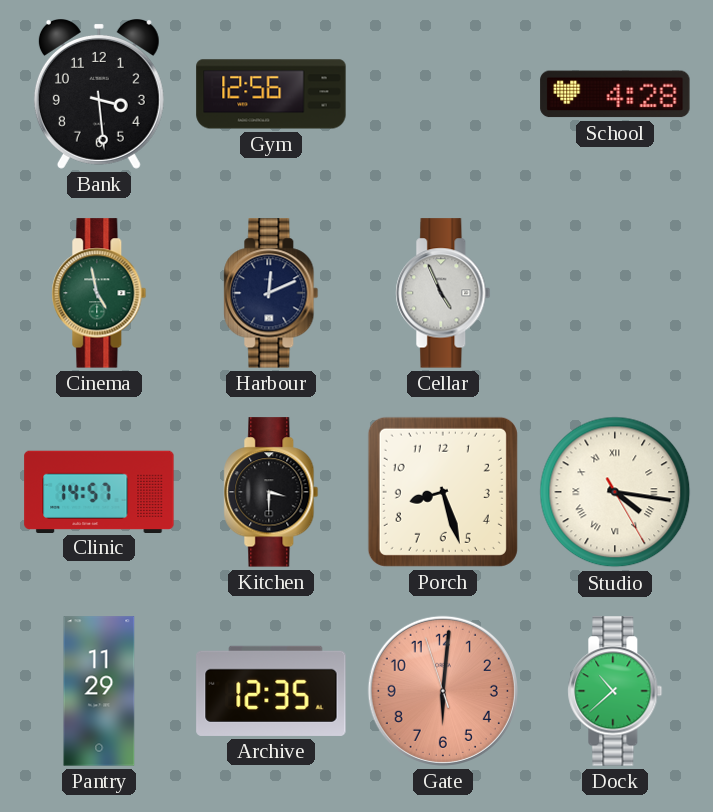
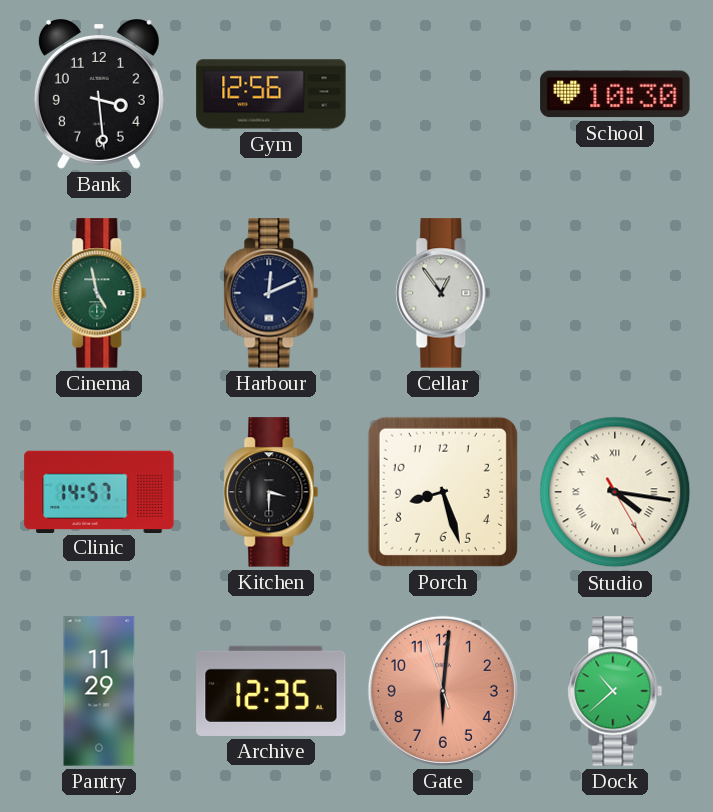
School: 4:28 -> 10:30
Cellar: 4:56 -> 12:54
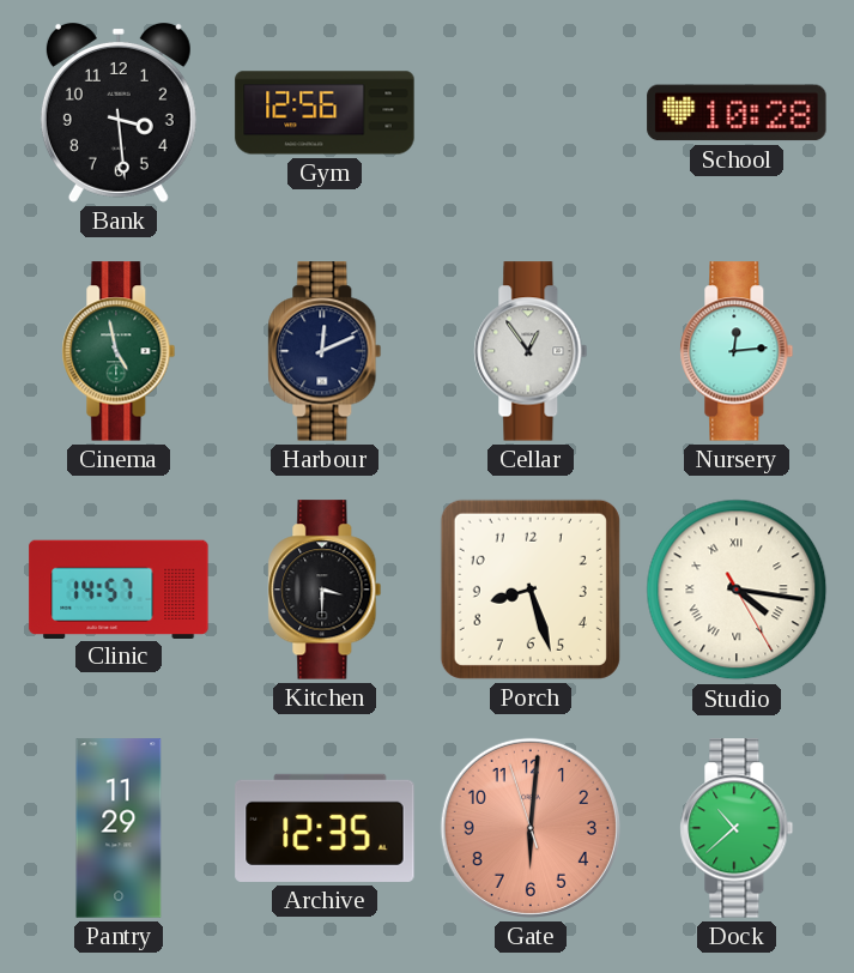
School: 10:30 -> 10:28
Nursery: none -> 12:14
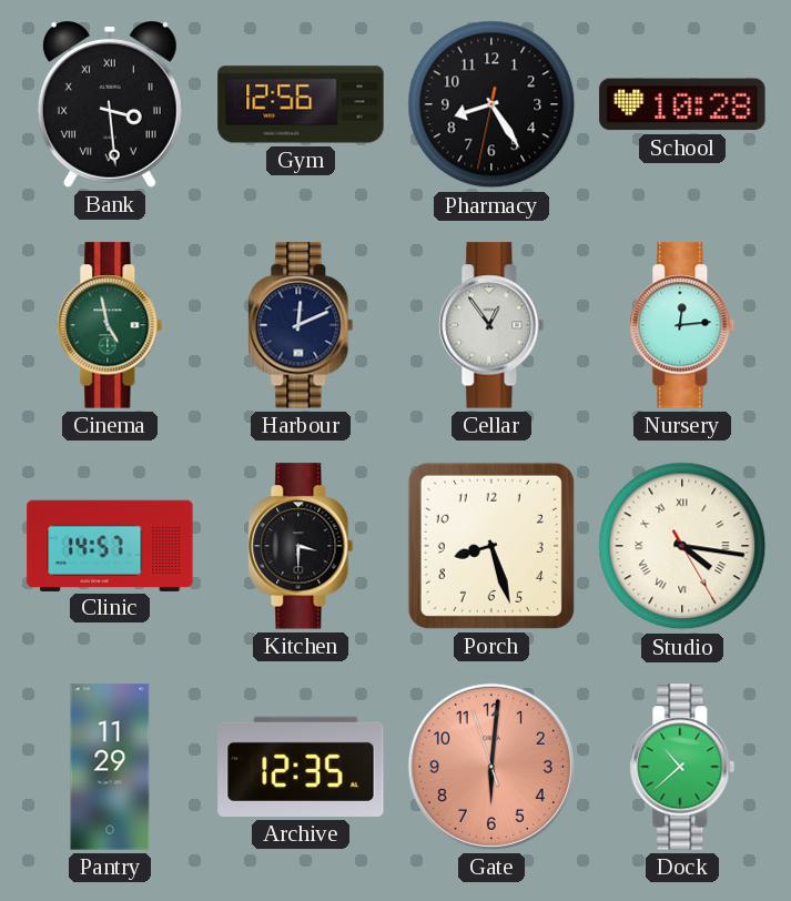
Bank numerals: Arabic -> Roman
Pharmacy: none -> 8:24
